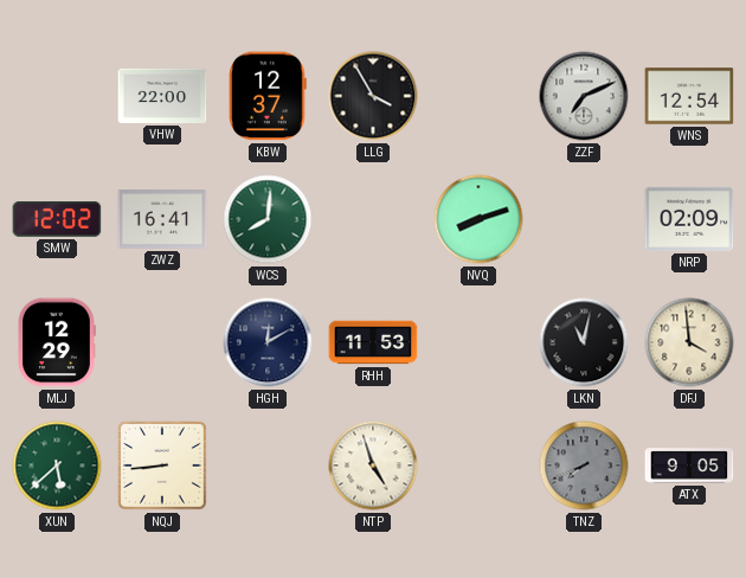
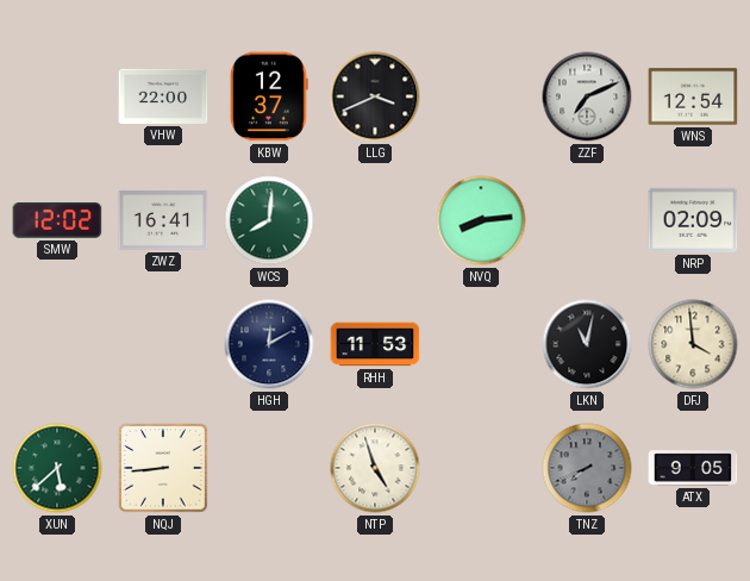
LLG: 3:55 -> 3:41
NVQ: 8:12 -> 8:14
MLJ: 12:29 -> none
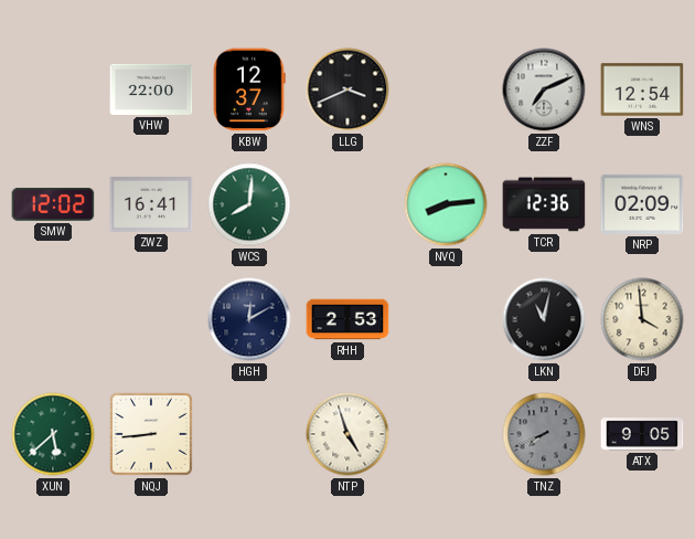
TCR: none -> 12:36
RHH: 11:53 -> 2:53
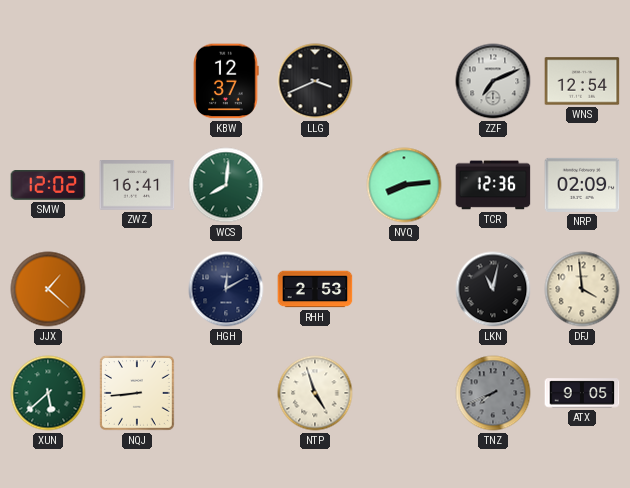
VHW: 22:00 -> none
JJX: none -> 1:22
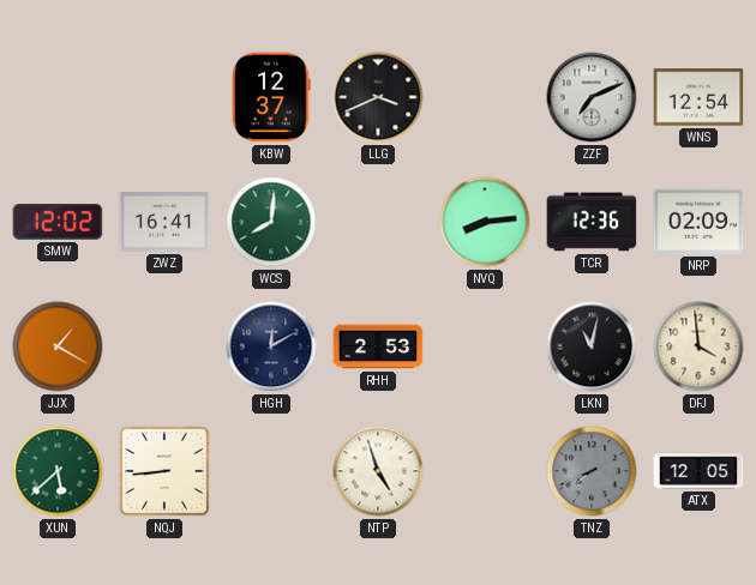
JJX: 1:22 -> 1:20
ATX: 9:05 -> 12:05
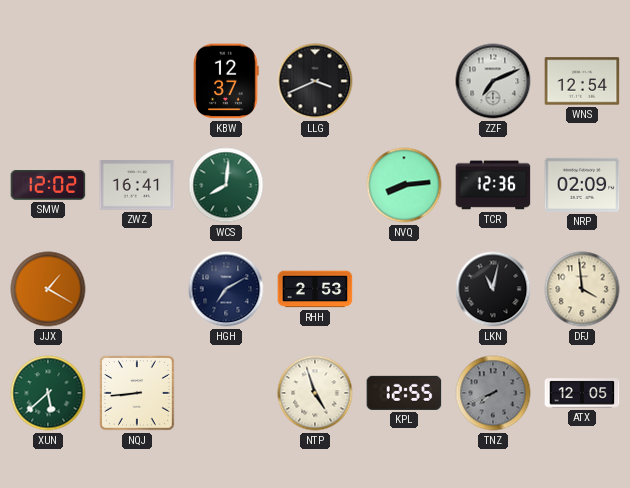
HGH: 12:10 -> 7:10
KPL: none -> 12:55
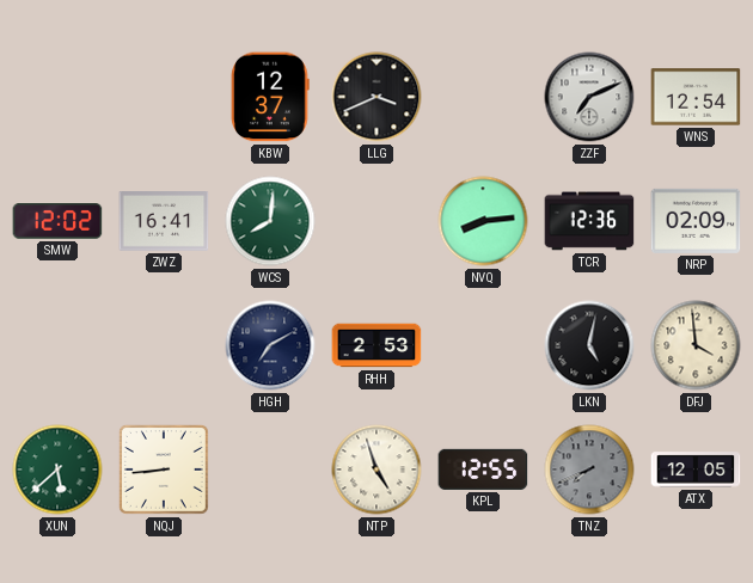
JJX: 1:20 -> none
LKN: 11:02 -> 5:02
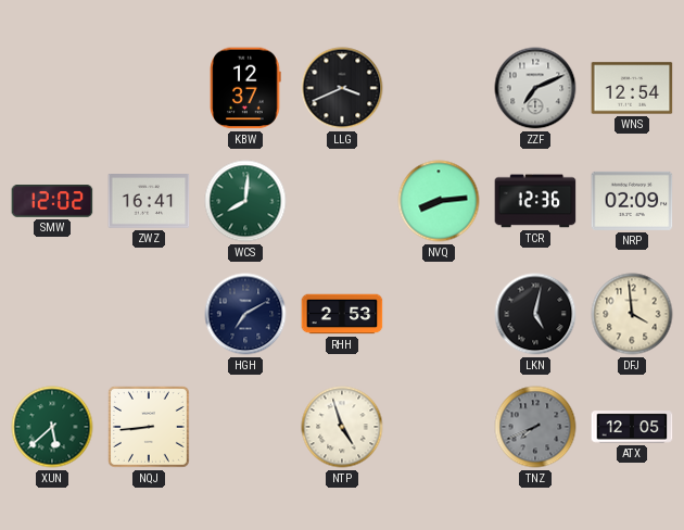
KPL: 12:55 -> none
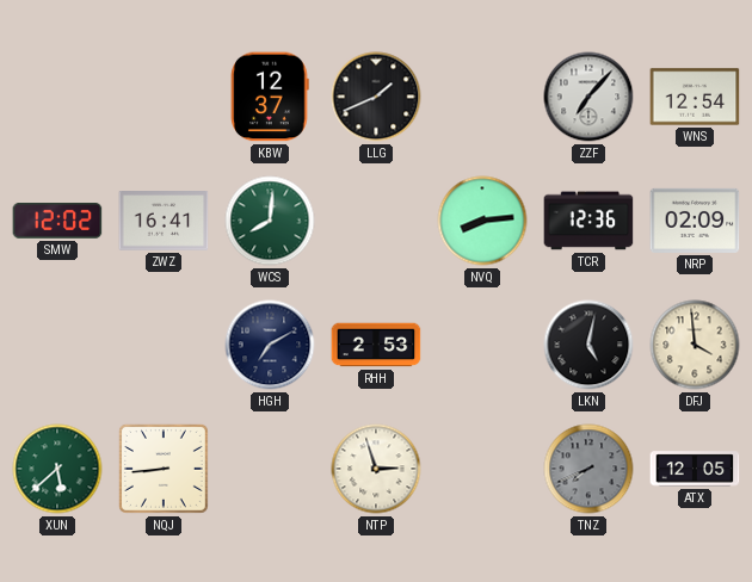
LLG: 3:41 -> 1:41
ZZF: 7:11 -> 7:07
NTP: 4:57 -> 2:57
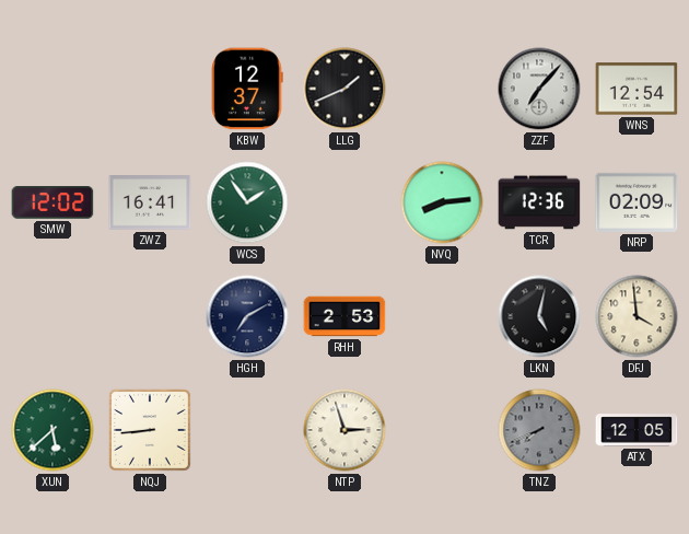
WCS: 8:01 -> 1:54
